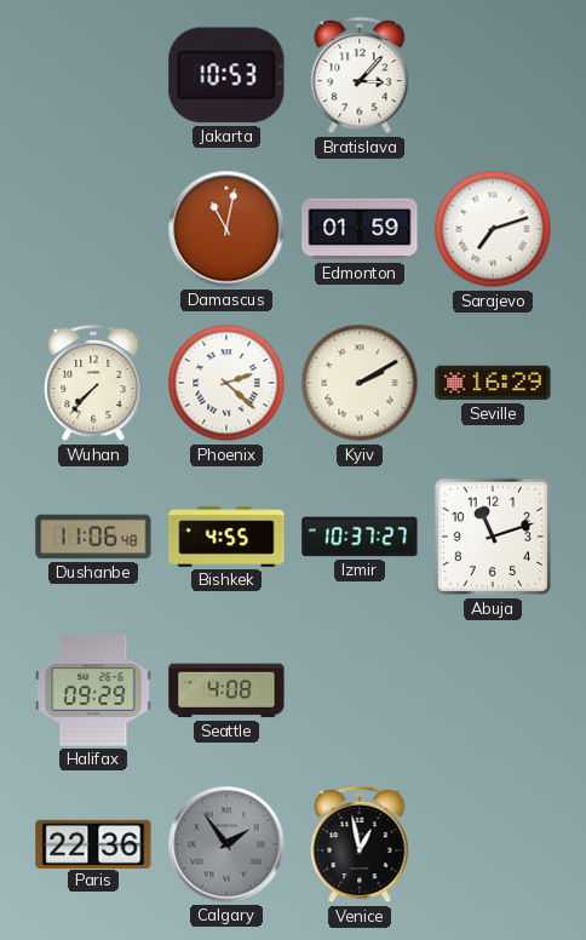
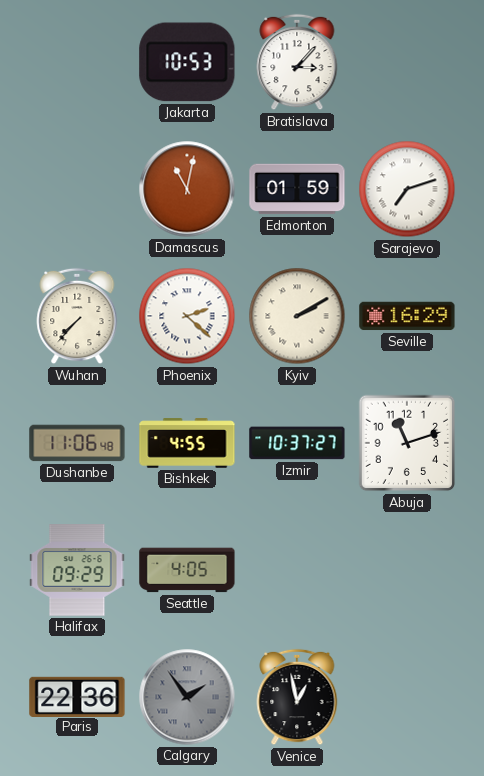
Seattle: 4:08 -> 4:05
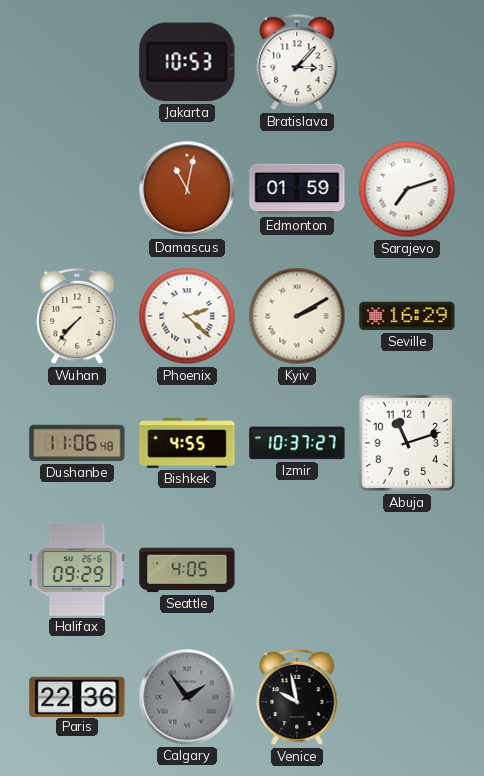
Venice: 12:58 -> 9:58
